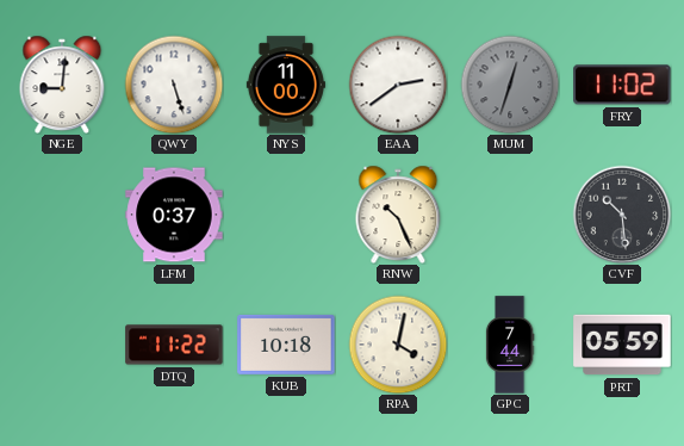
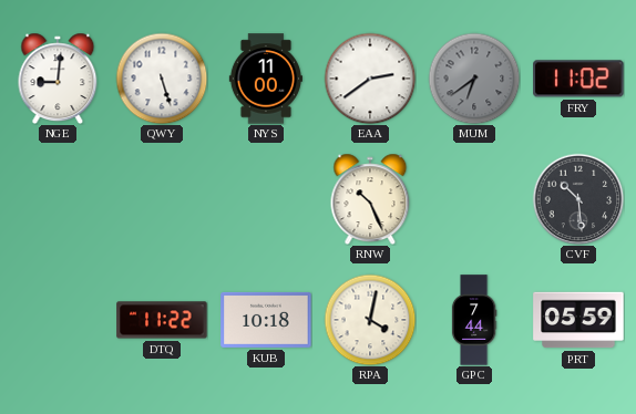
MUM: 12:33 -> 6:39
LFM: 0:37 -> none
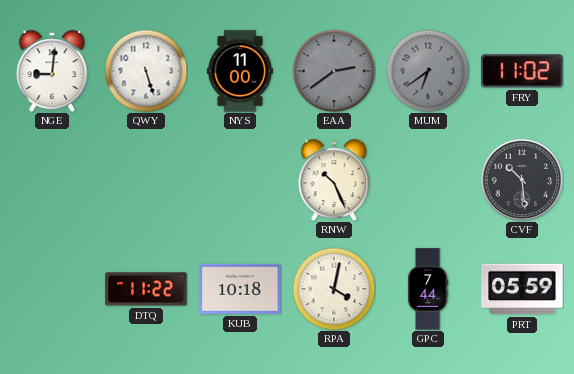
EAA dial: white -> grey
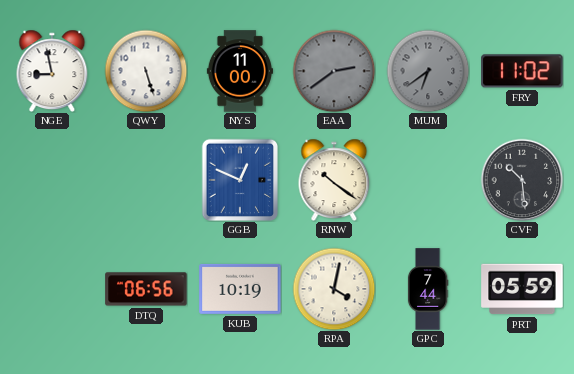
NGE: 9:01 -> 8:58
GGB: none -> 12:49
RNW: 10:26 -> 10:21
DTQ: 11:22 -> 06:56
KUB: 10:18 -> 10:19
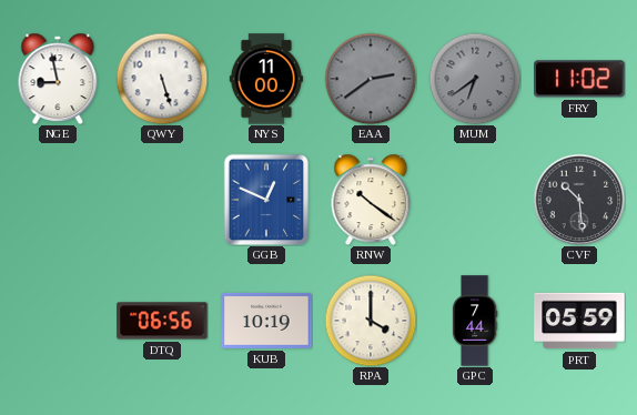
RPA: 4:02 -> 4:00
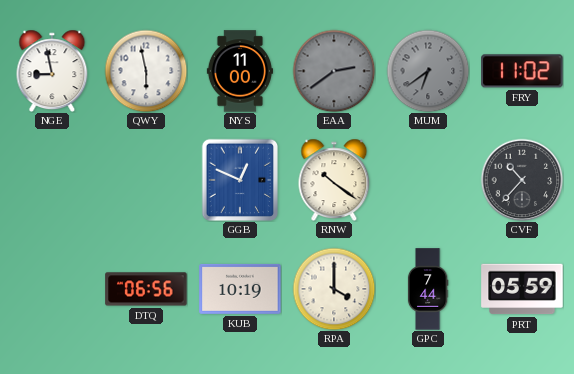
QWY: 5:27 -> 5:58
CVF: 10:29 -> 10:37
